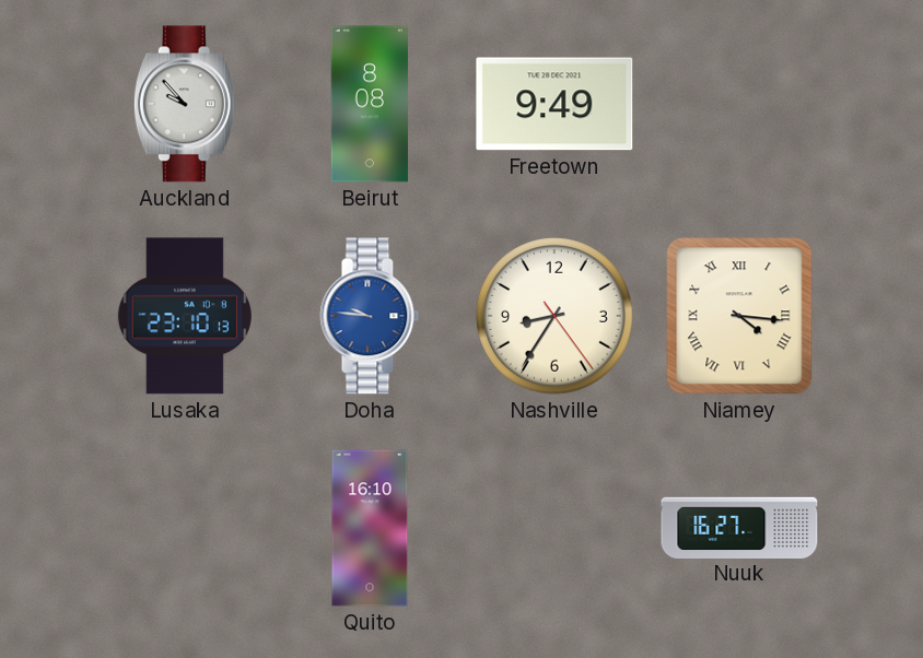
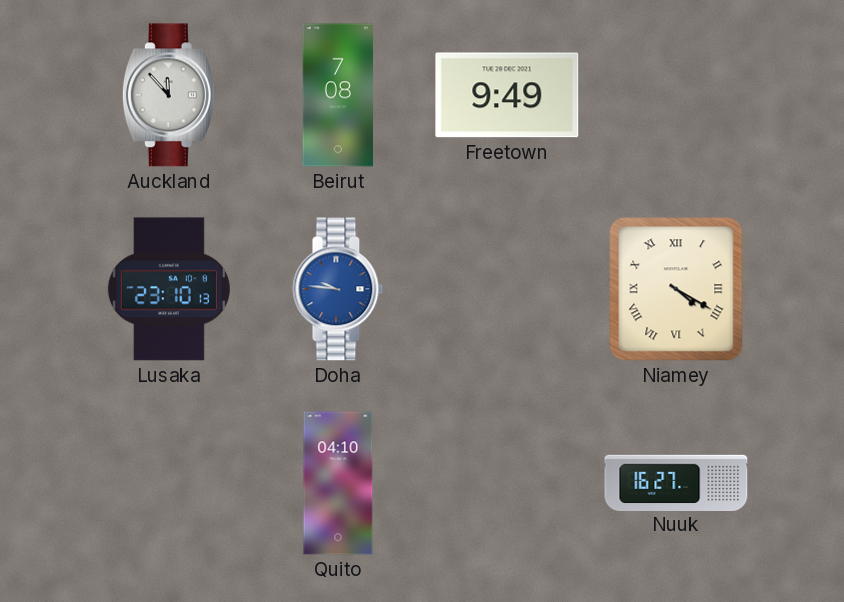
Auckland: 9:53 -> 11:53
Beirut: 8:08 -> 7:08
Nashville: 8:35 -> none
Niamey: 4:16 -> 4:20
Quito: 16:10 -> 04:10
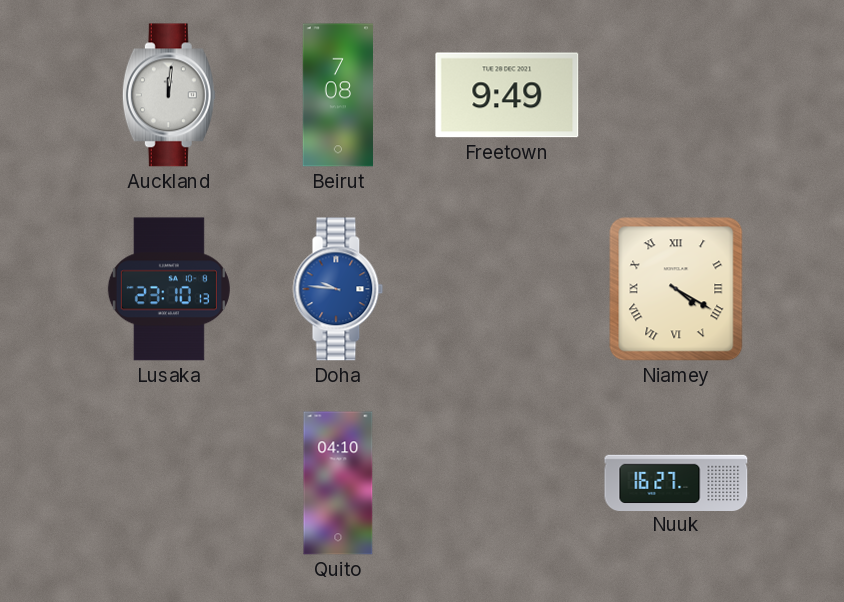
Auckland: 11:53 -> 12:01
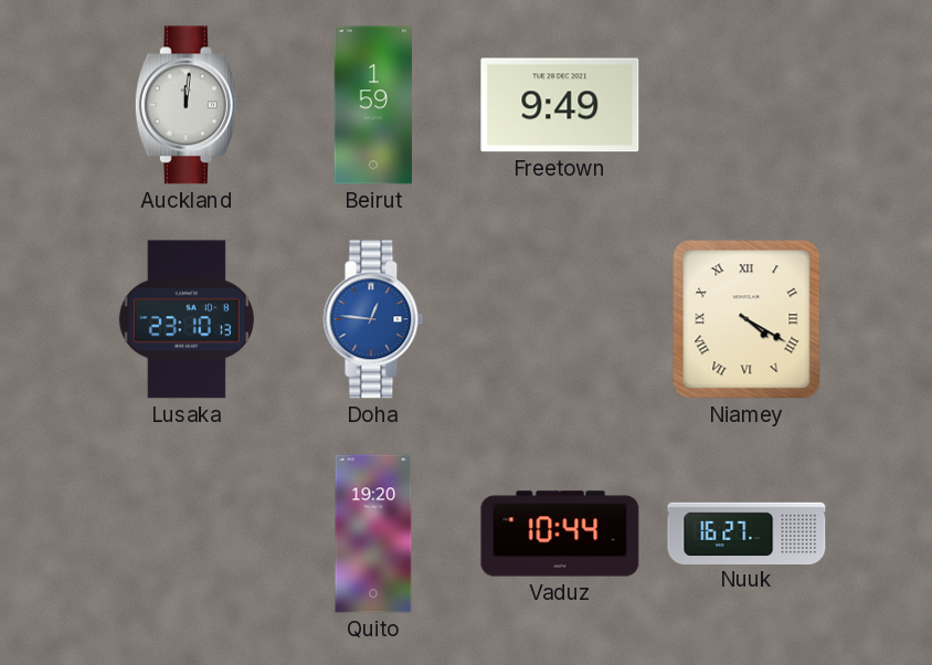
Beirut: 7:08 -> 1:59
Doha: 9:46 -> 12:46
Quito: 04:10 -> 19:20
Vaduz: none -> 10:44
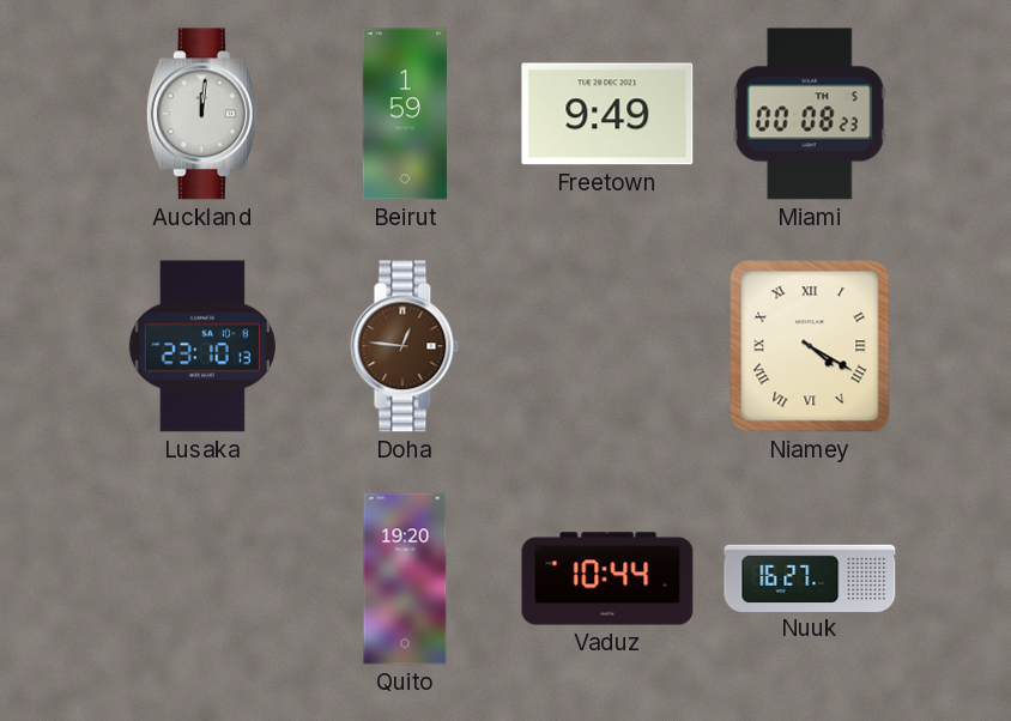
Miami: none -> 00:08
Doha dial: blue -> brown
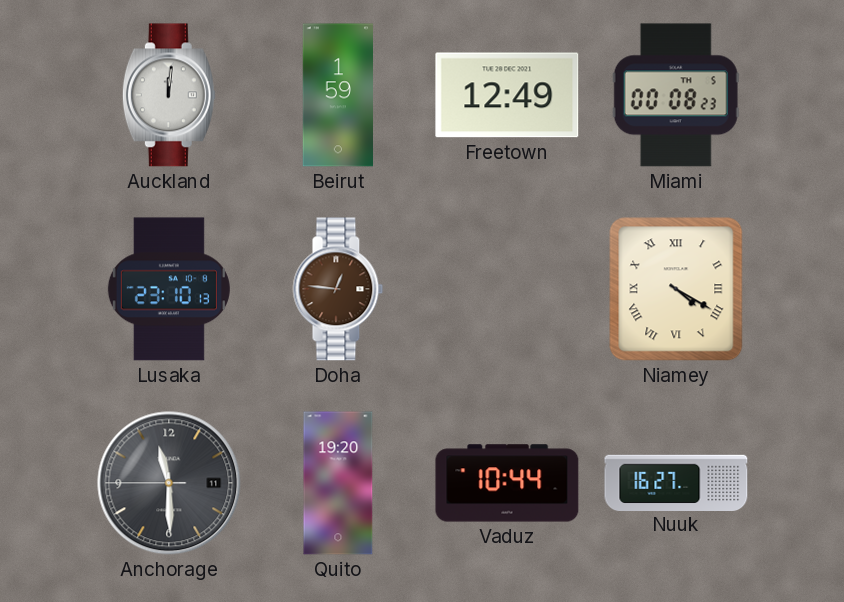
Freetown: 9:49 -> 12:49
Anchorage: none -> 11:29
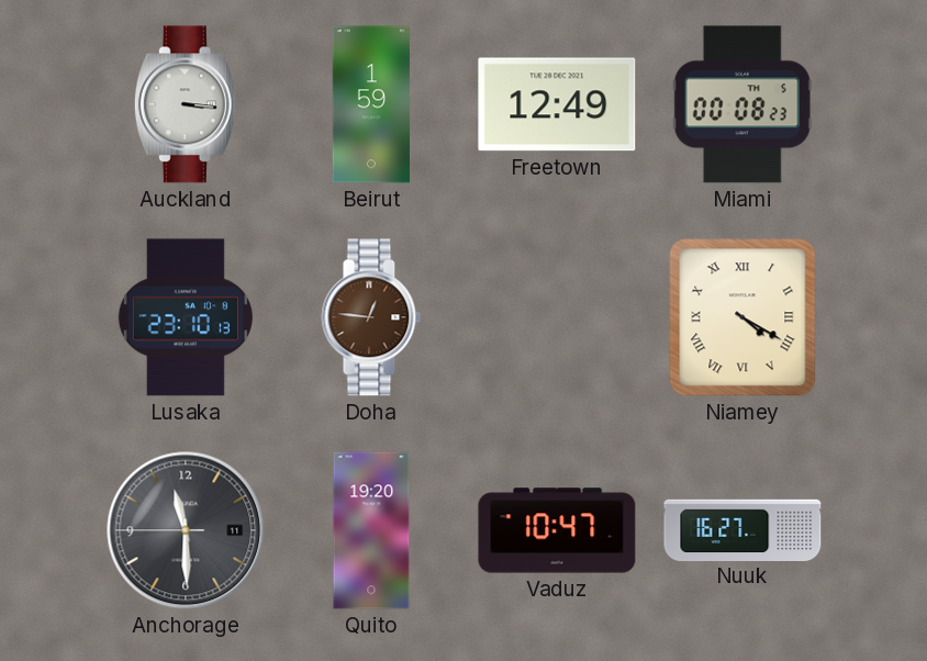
Auckland: 12:01 -> 3:16
Vaduz: 10:44 -> 10:47
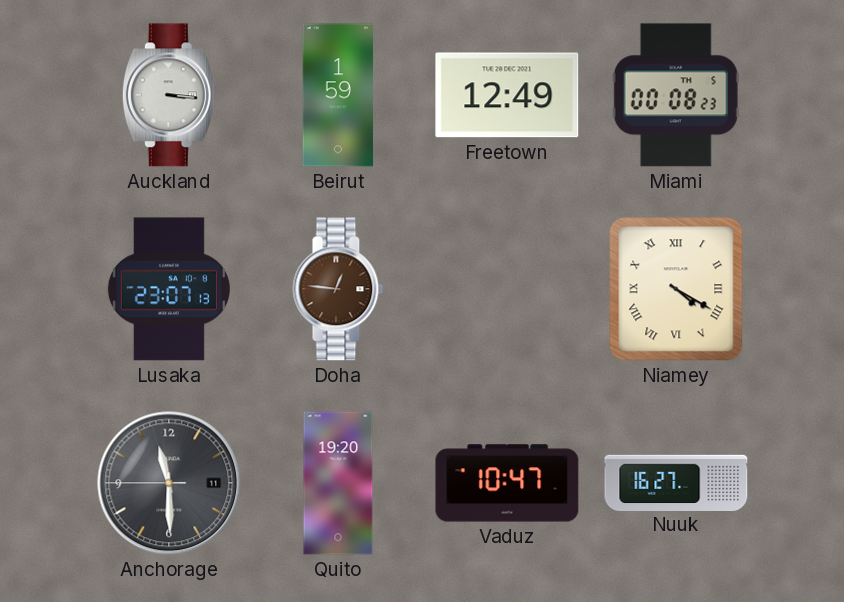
Lusaka: 23:10 -> 23:07
